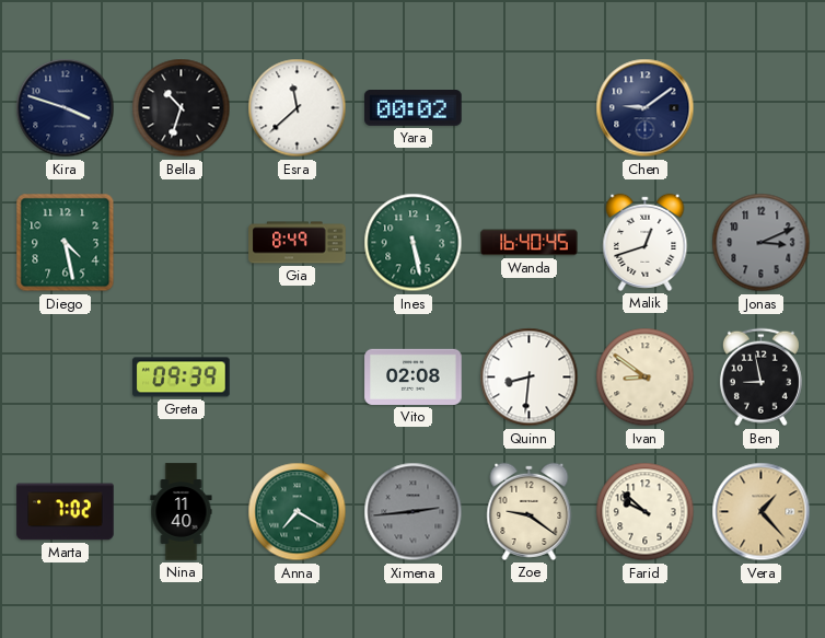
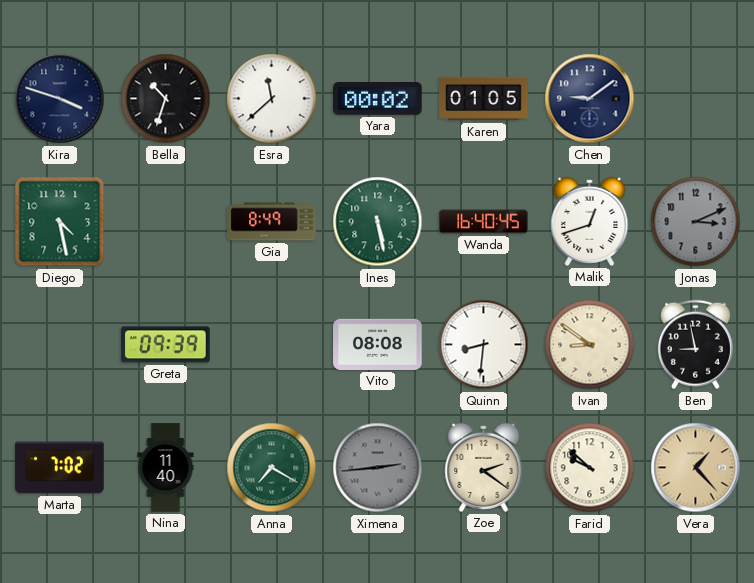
Karen: none -> 01:05
Vito: 02:08 -> 08:08
Zoe: 9:21 -> 2:21
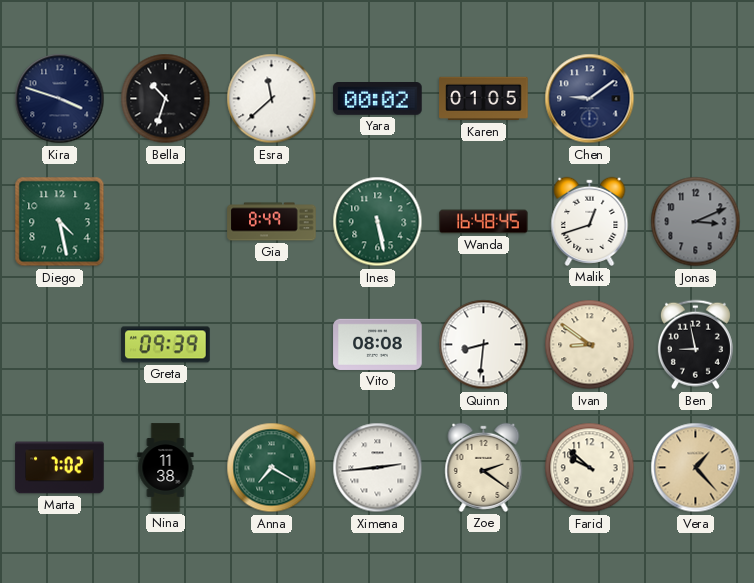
Wanda: 16:40 -> 16:48
Nina: 11:40 -> 11:38
Ximena dial: grey -> white
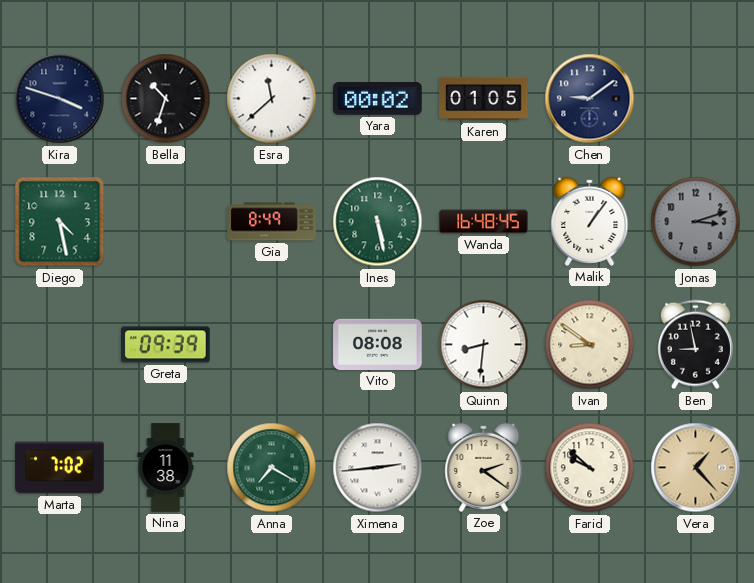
Malik: 12:42 -> 1:06
Jonas: 3:11 -> 3:12
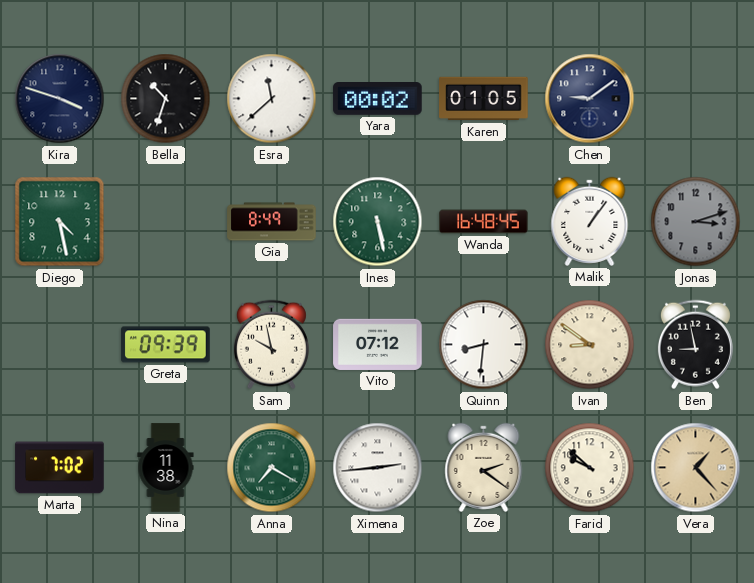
Sam: none -> 9:58
Vito: 08:08 -> 07:12
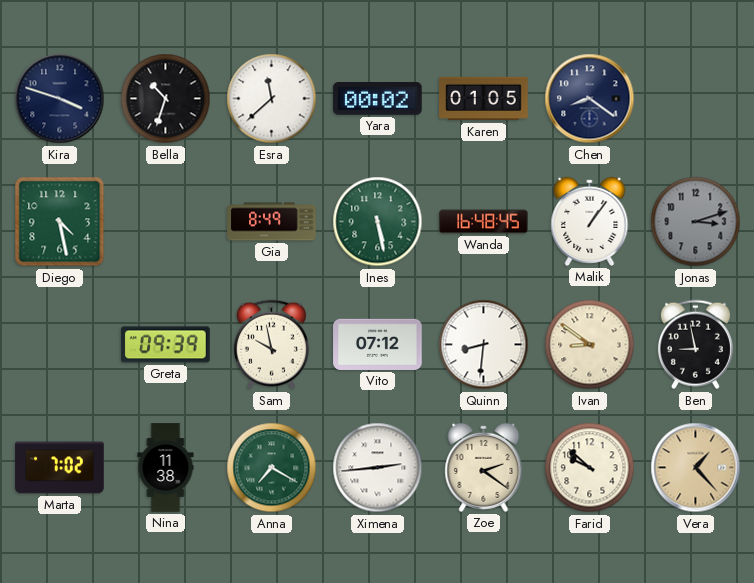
Chen: 9:09 -> 8:21
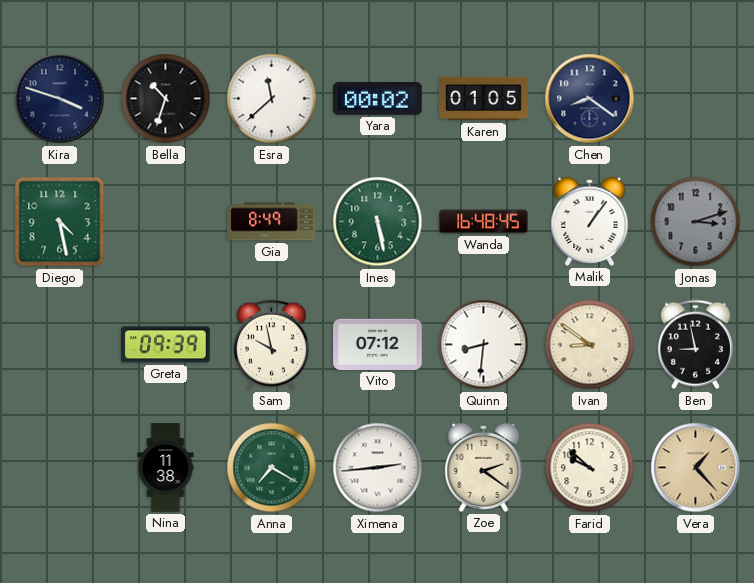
Marta: 7:02 -> none
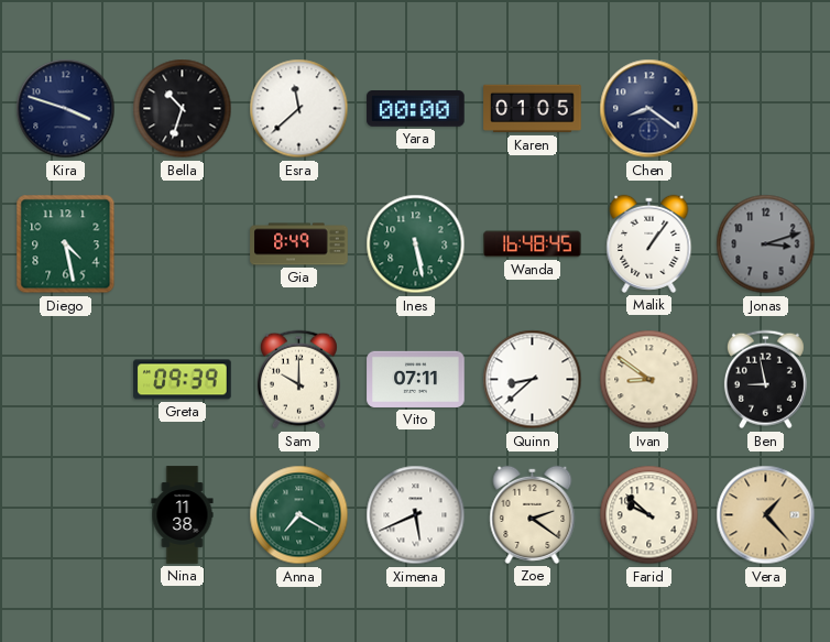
Yara: 00:02 -> 00:00
Sam: 9:58 -> 10:00
Vito: 07:12 -> 07:11
Quinn: 8:31 -> 8:38
Ximena: 2:44 -> 5:41
